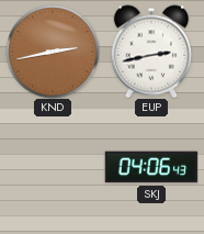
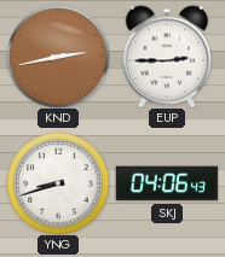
EUP: 2:43 -> 2:45
YNG: none -> 8:42
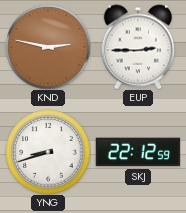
KND: 2:43 -> 2:47
SKJ: 04:06 -> 22:12
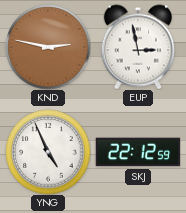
EUP: 2:45 -> 2:58
YNG: 8:42 -> 4:56
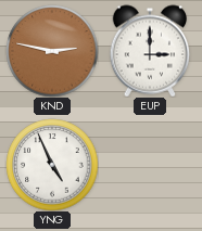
EUP: 2:58 -> 3:00
SKJ: 22:12 -> none
